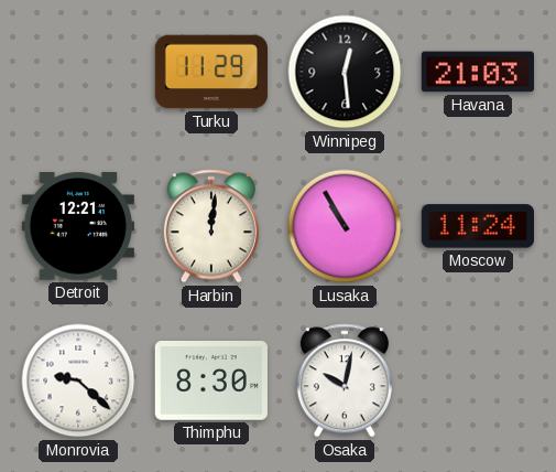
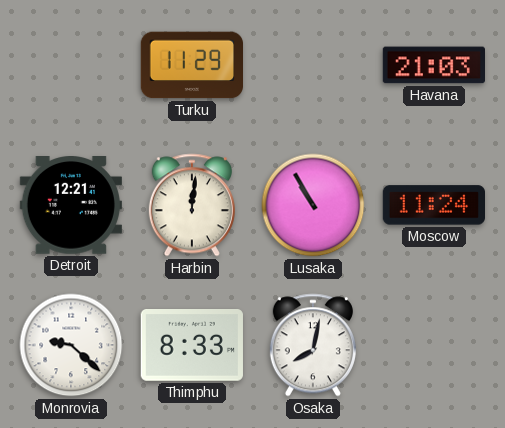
Winnipeg: 12:29 -> none
Thimphu: 8:30 -> 8:33
Osaka: 10:02 -> 8:02
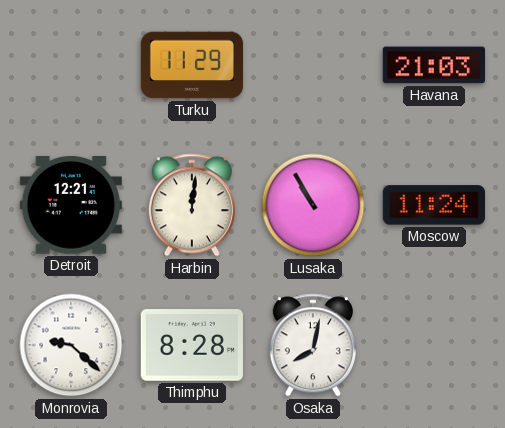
Thimphu: 8:33 -> 8:28
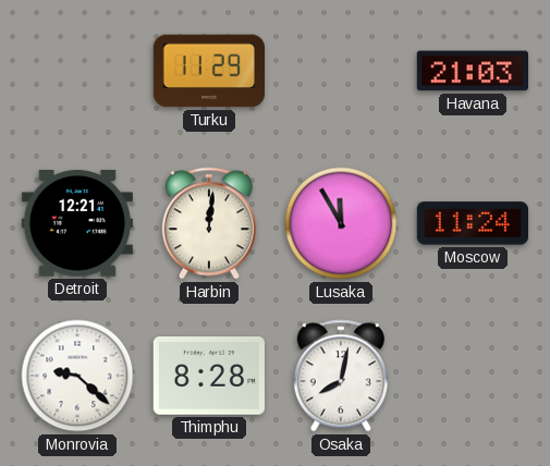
Lusaka: 10:55 -> 11:55
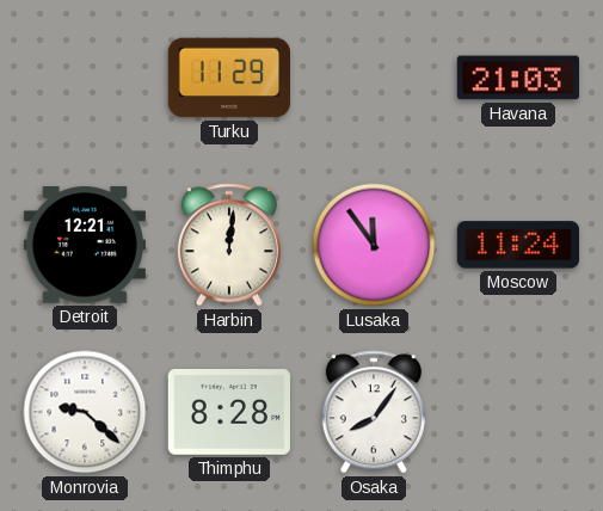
Lusaka: 11:55 -> 11:54
Osaka: 8:02 -> 8:06
